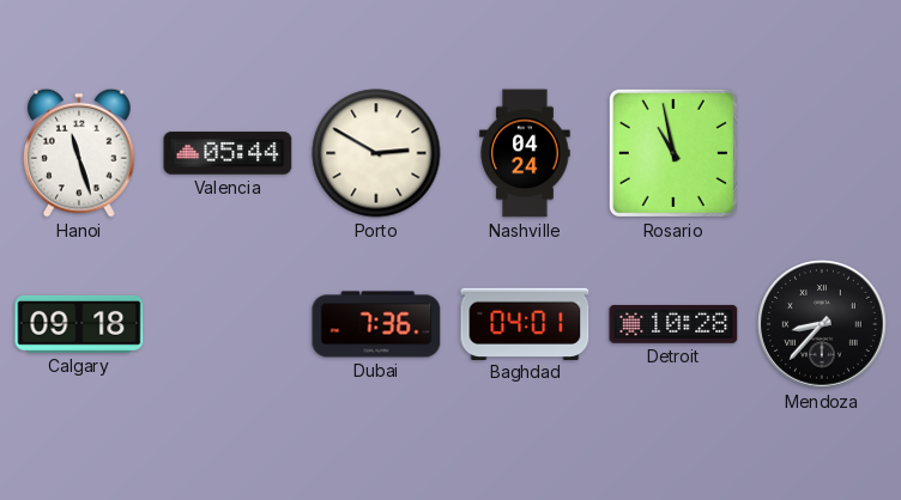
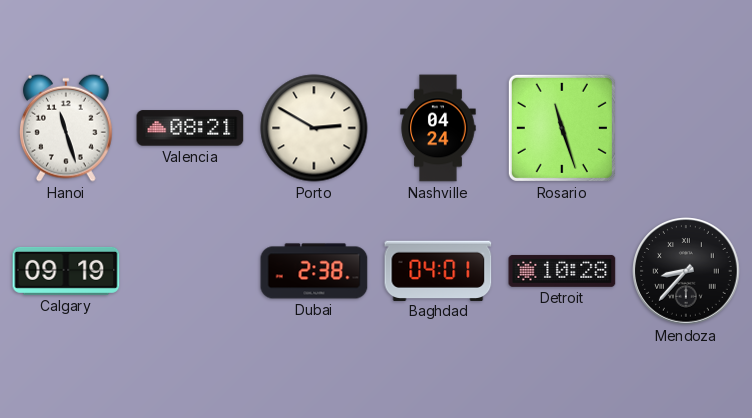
Valencia: 05:44 -> 08:21
Rosario: 10:58 -> 11:27
Calgary: 09:18 -> 09:19
Dubai: 7:36 -> 2:38
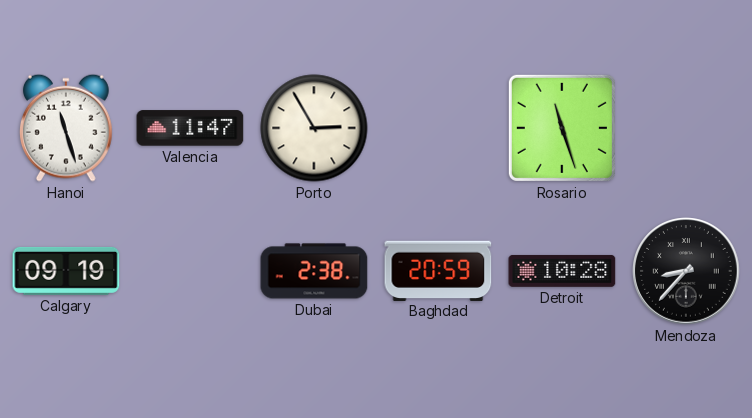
Valencia: 08:21 -> 11:47
Porto: 2:50 -> 2:55
Nashville: 04:24 -> none
Baghdad: 04:01 -> 20:59
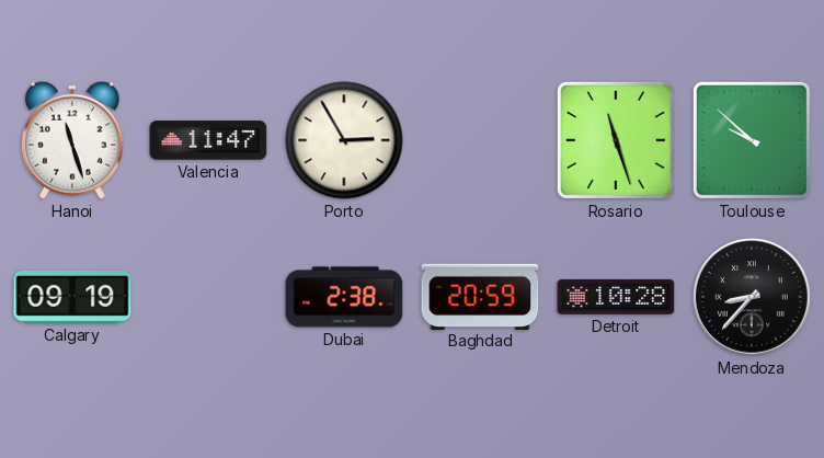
Toulouse: none -> 9:52
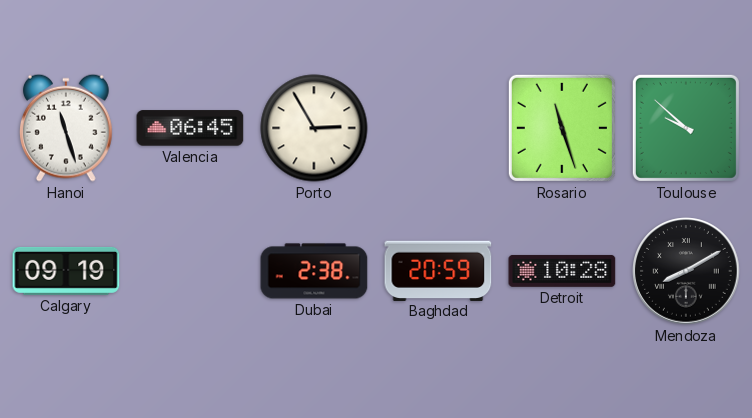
Valencia: 11:47 -> 06:45
Mendoza: 8:37 -> 8:10
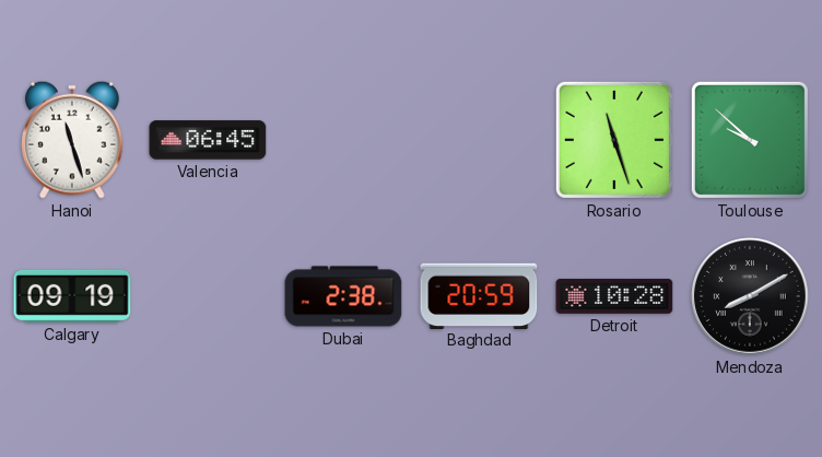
Porto: 2:55 -> none
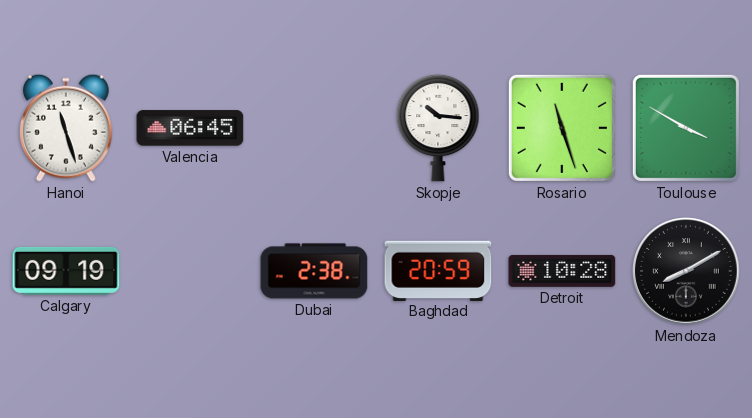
Skopje: none -> 10:16
Toulouse: 9:52 -> 3:50
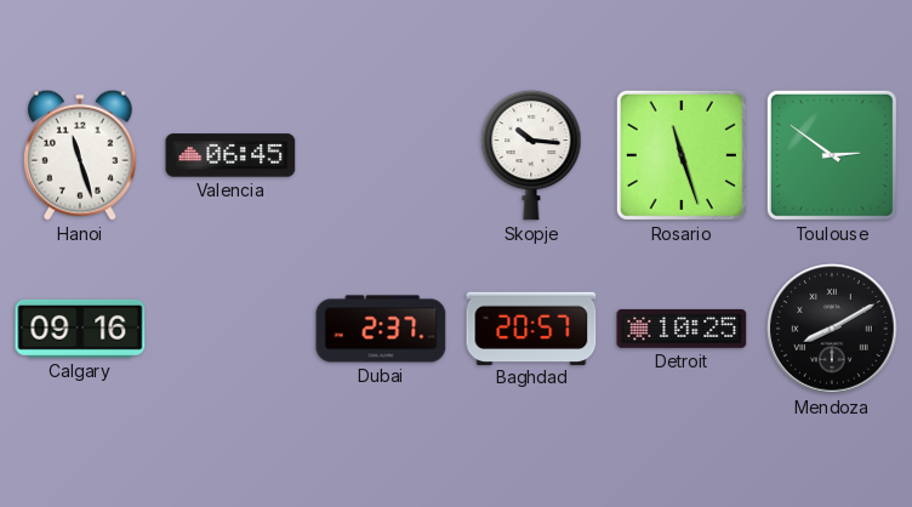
Toulouse: 3:50 -> 2:51
Calgary: 09:19 -> 09:16
Dubai: 2:38 -> 2:37
Baghdad: 20:59 -> 20:57
Detroit: 10:28 -> 10:25
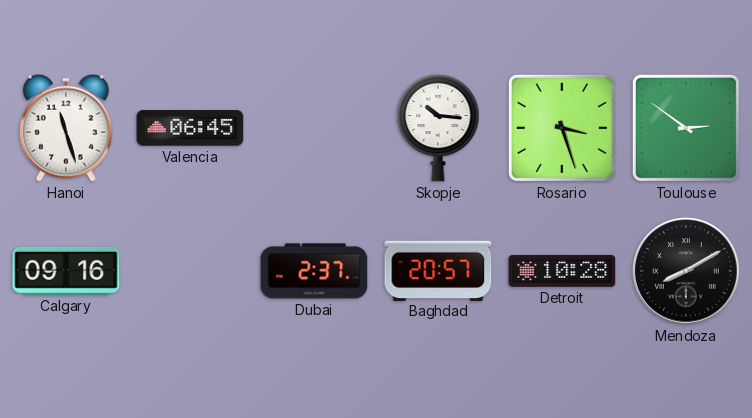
Rosario: 11:27 -> 3:27
Detroit: 10:25 -> 10:28
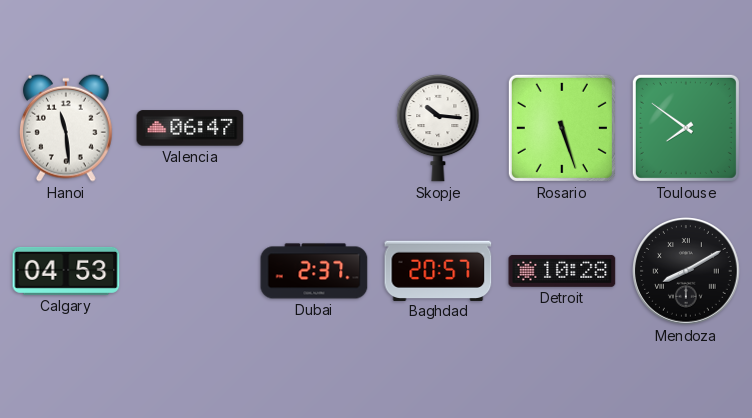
Hanoi: 11:27 -> 11:29
Valencia: 06:45 -> 06:47
Rosario: 3:27 -> 5:27
Toulouse: 2:51 -> 7:51
Calgary: 09:16 -> 04:53
